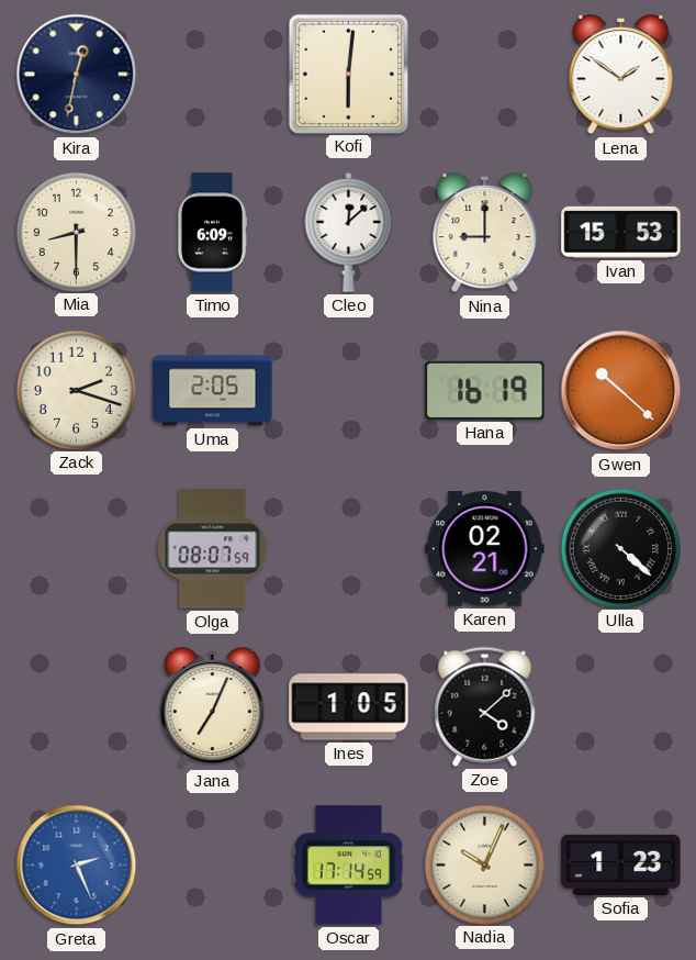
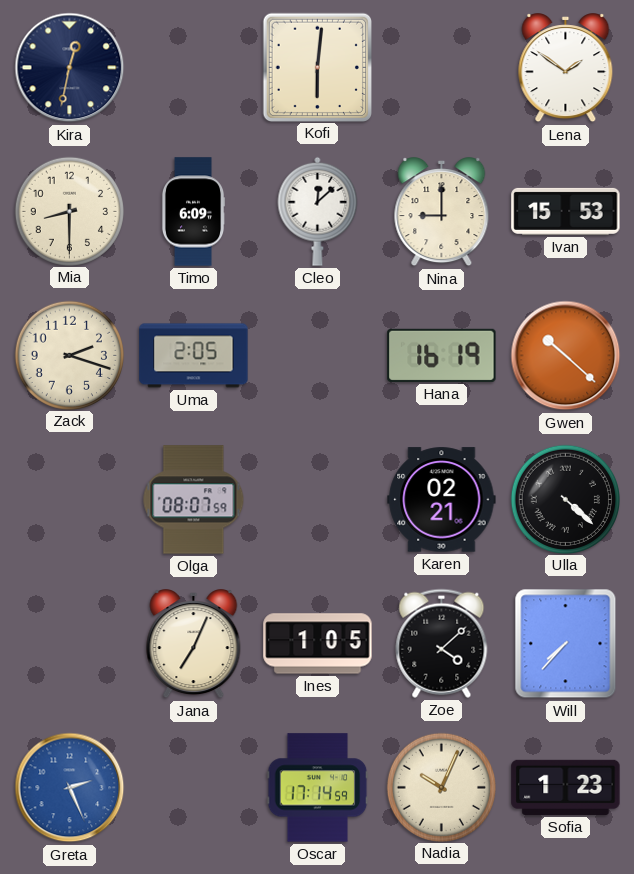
Will: none -> 7:37
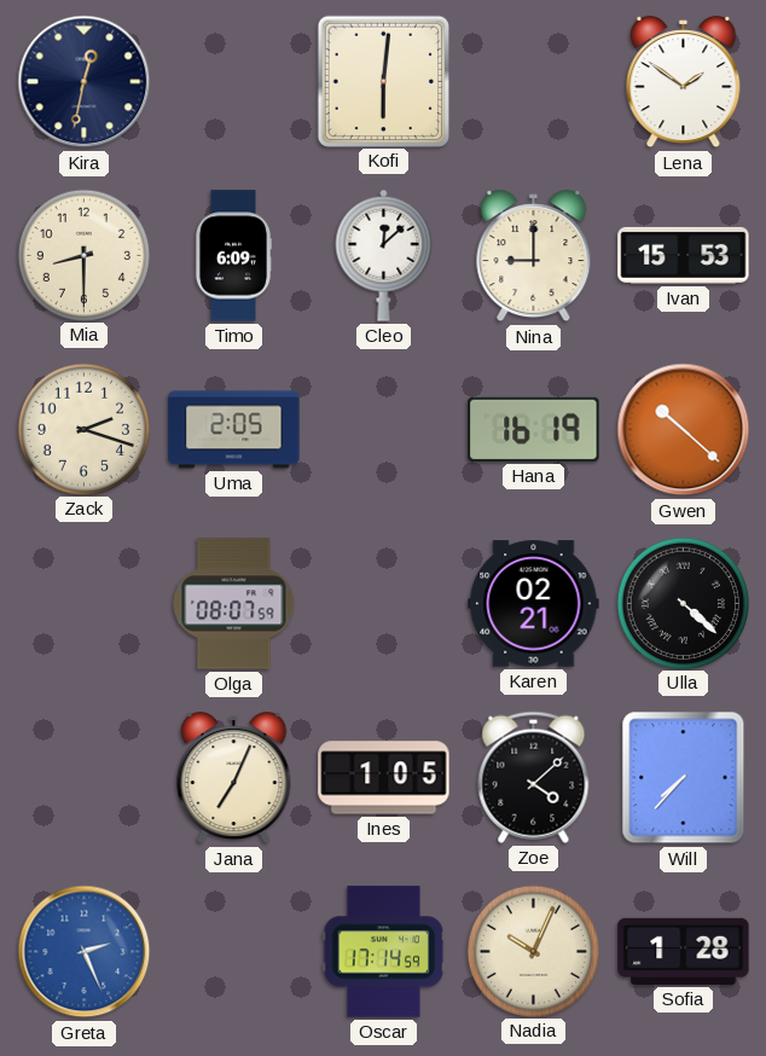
Sofia: 1:23 -> 1:28
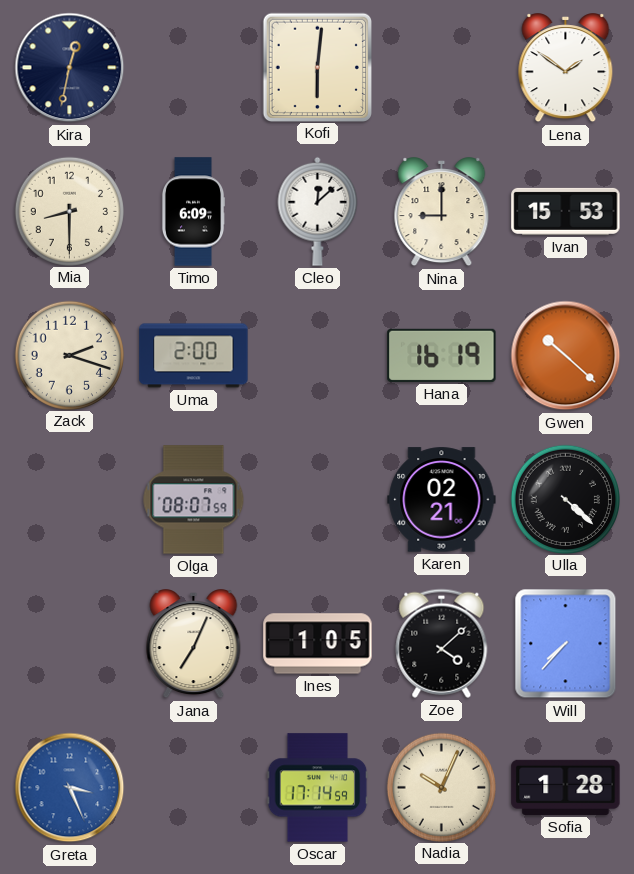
Uma: 2:05 -> 2:00
Greta: 2:26 -> 3:26
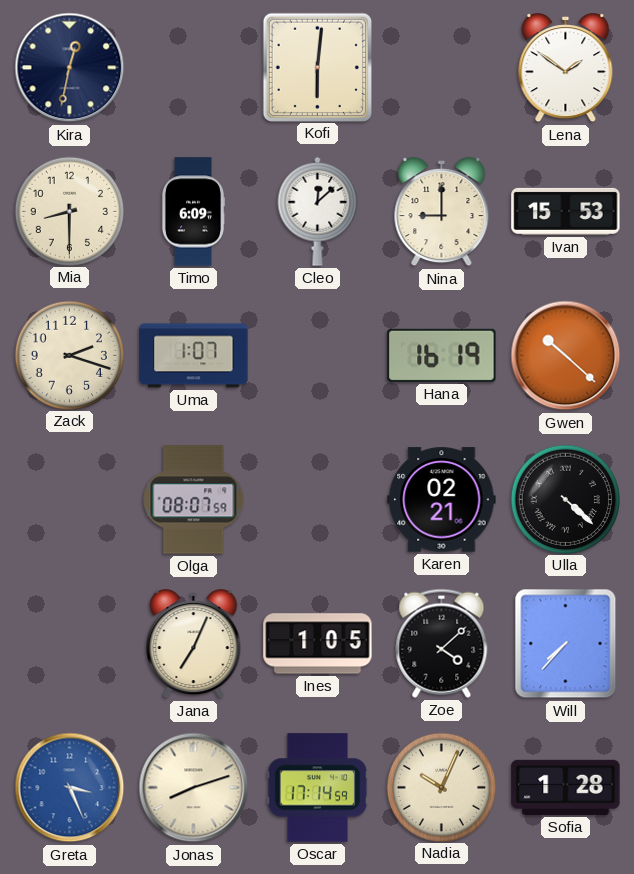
Uma: 2:00 -> 1:07
Jonas: none -> 8:12
